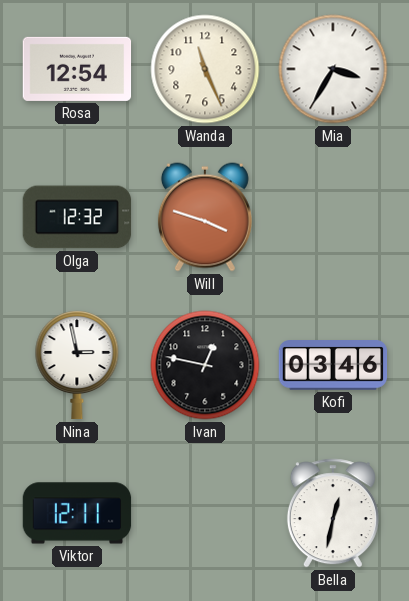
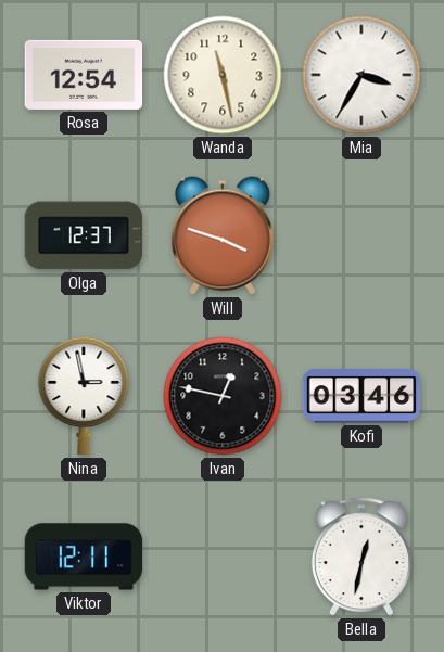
Wanda: 11:26 -> 11:28
Olga: 12:32 -> 12:37
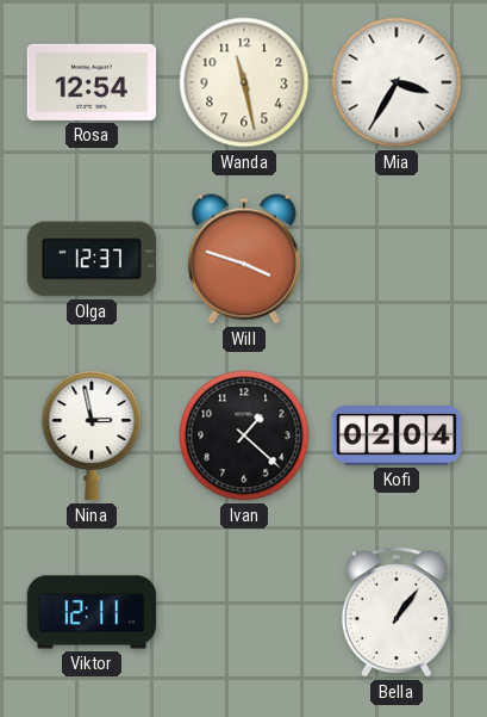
Ivan: 12:47 -> 1:22
Kofi: 03:46 -> 02:04
Bella: 12:32 -> 1:06
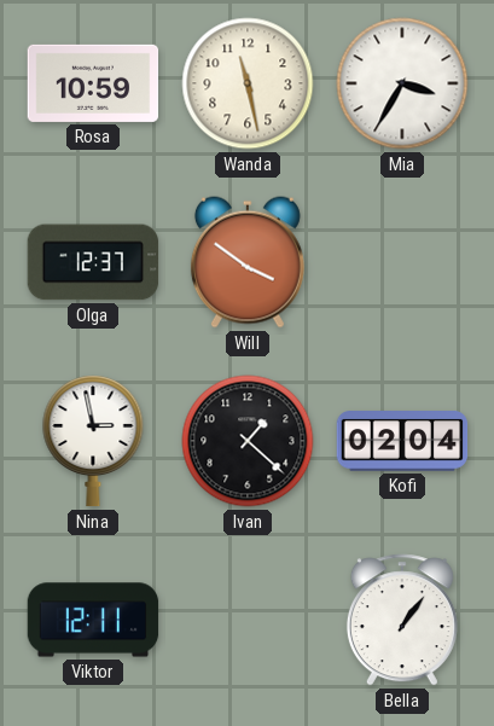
Rosa: 12:54 -> 10:59
Will: 3:48 -> 3:51
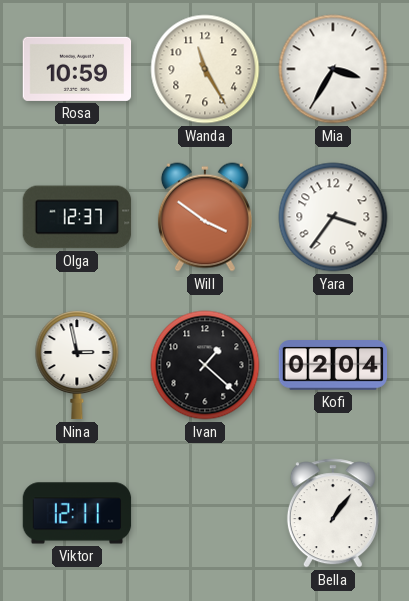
Wanda: 11:28 -> 11:25
Yara: none -> 3:36
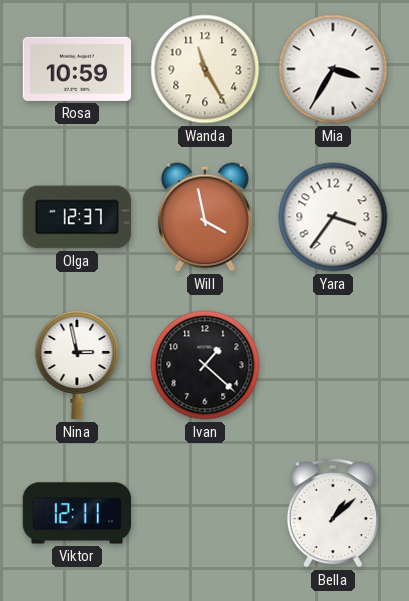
Will: 3:51 -> 3:58
Kofi: 02:04 -> none
Bella: 1:06 -> 1:08
